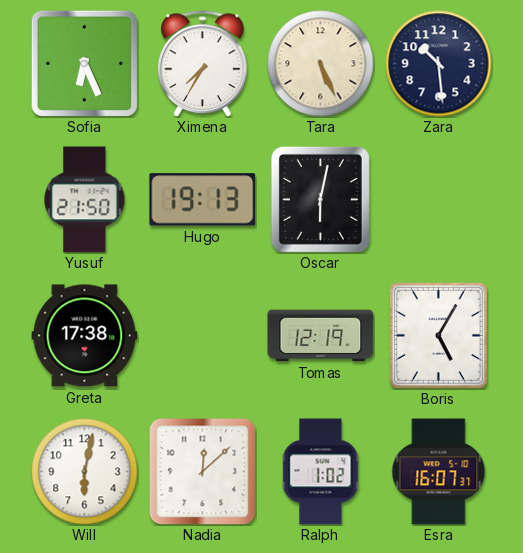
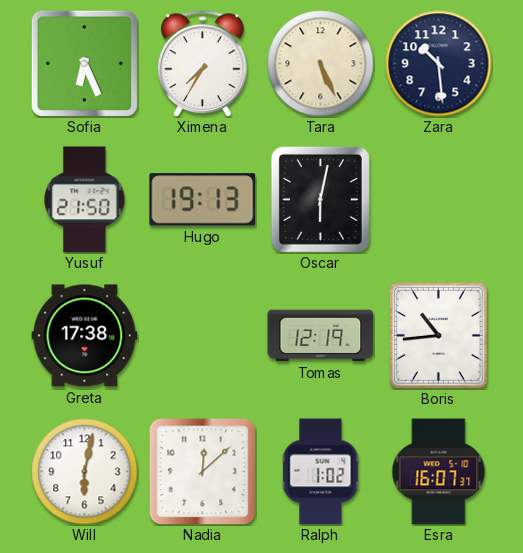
Boris: 5:05 -> 10:44
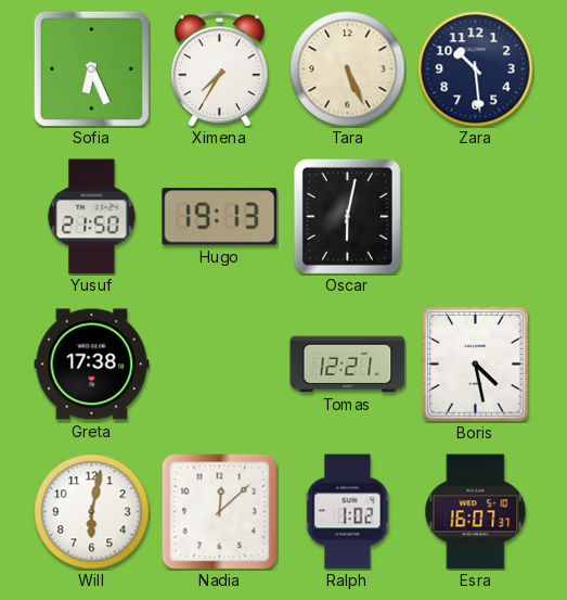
Tomas: 12:19 -> 12:21
Boris: 10:44 -> 4:28
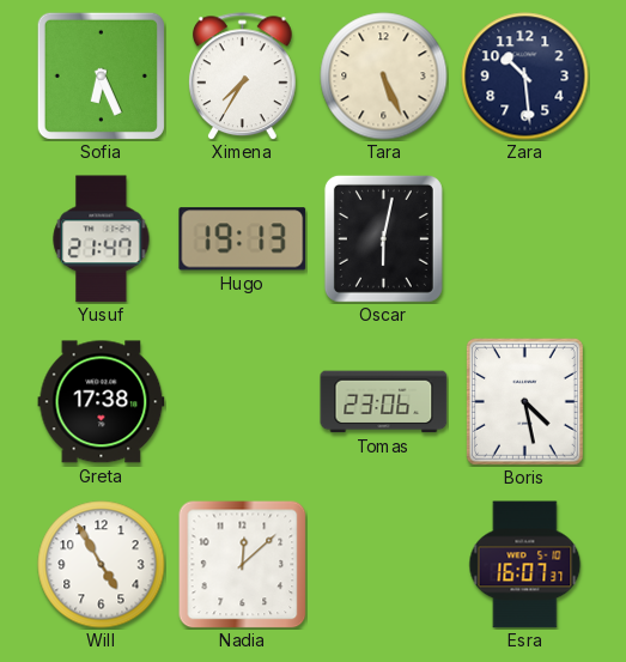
Yusuf: 21:50 -> 21:47
Tomas: 12:21 -> 23:06
Will: 6:02 -> 4:55
Ralph: 1:02 -> none
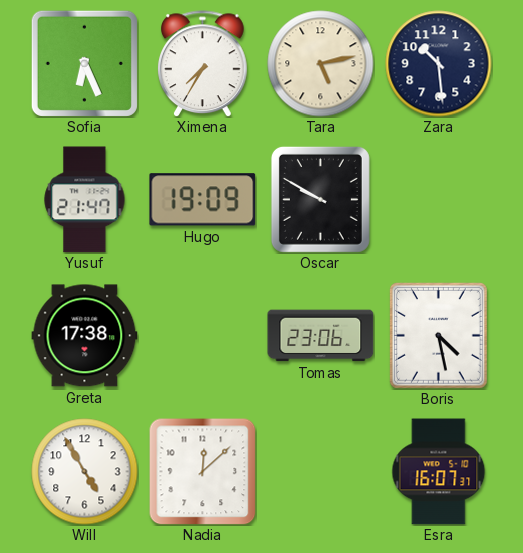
Tara: 5:26 -> 5:13
Hugo: 19:13 -> 19:09
Oscar: 6:02 -> 9:50
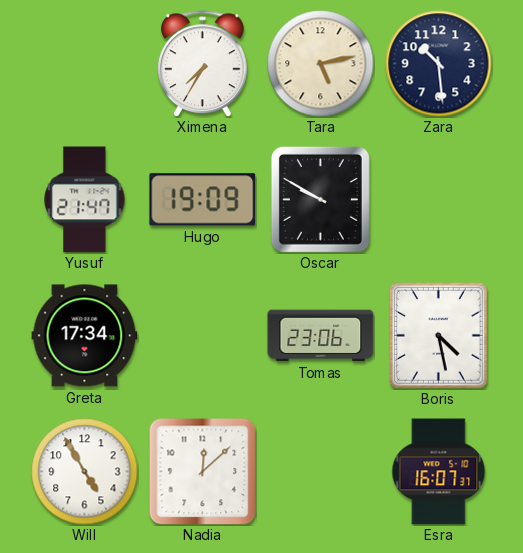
Sofia: 6:26 -> none
Greta: 17:38 -> 17:34
